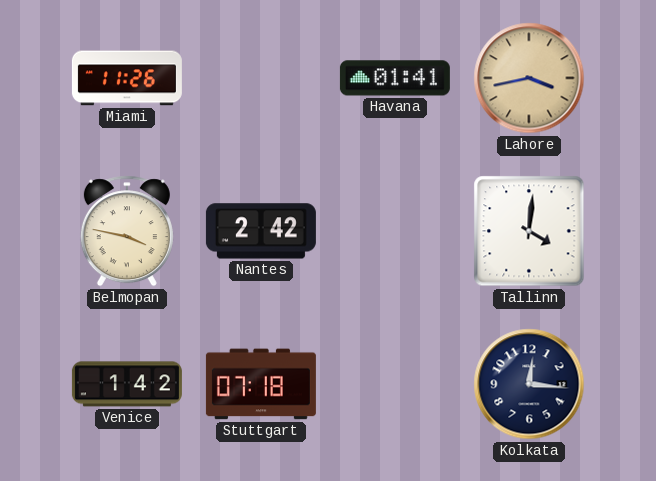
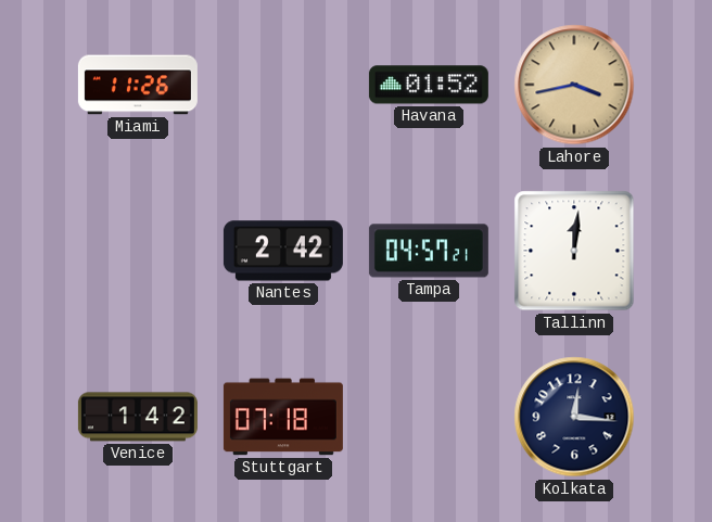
Havana: 01:41 -> 01:52
Belmopan: 3:47 -> none
Tampa: none -> 04:57
Tallinn: 4:01 -> 12:01
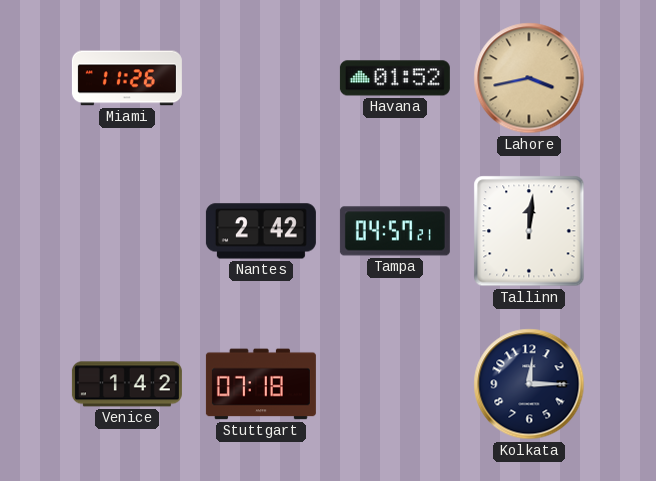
Kolkata: 12:16 -> 12:15
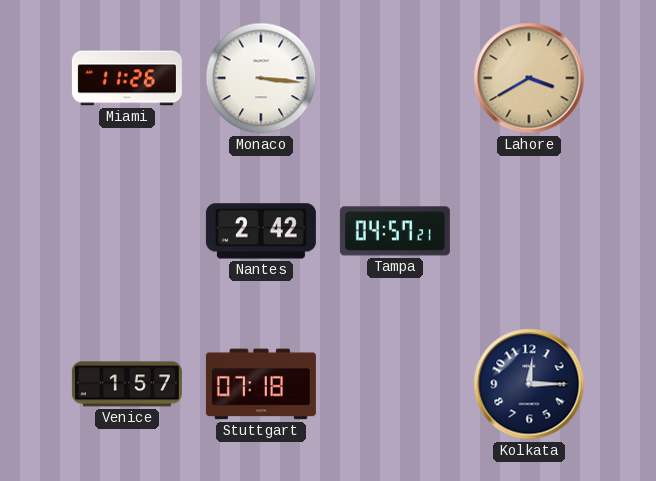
Monaco: none -> 3:16
Havana: 01:52 -> none
Lahore: 3:43 -> 3:40
Tallinn: 12:01 -> none
Venice: 1:42 -> 1:57
